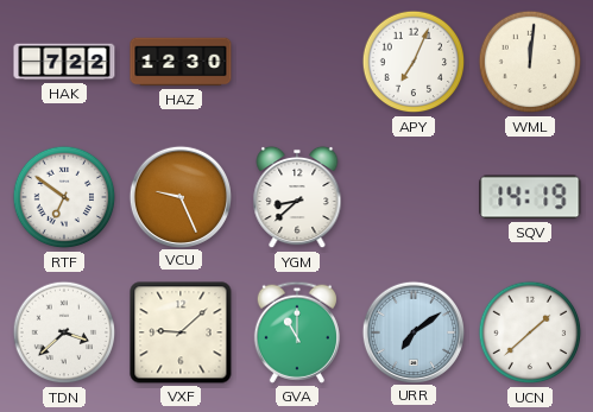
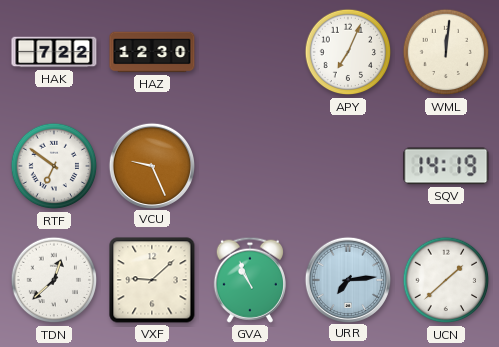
YGM: 8:38 -> none
TDN: 3:38 -> 12:38
GVA: 11:00 -> 10:56
URR: 7:09 -> 7:14
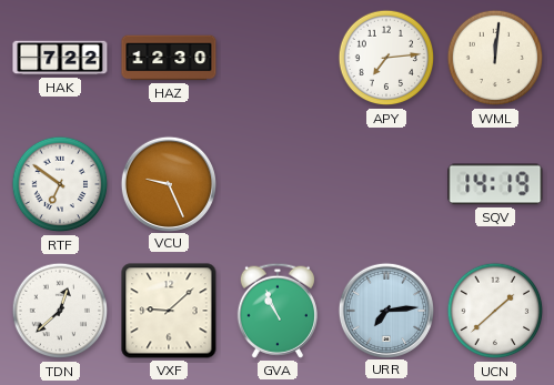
APY: 7:04 -> 7:14
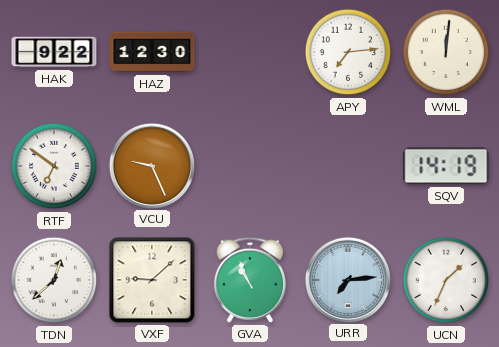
HAK: 7:22 -> 9:22
UCN: 1:38 -> 1:34
